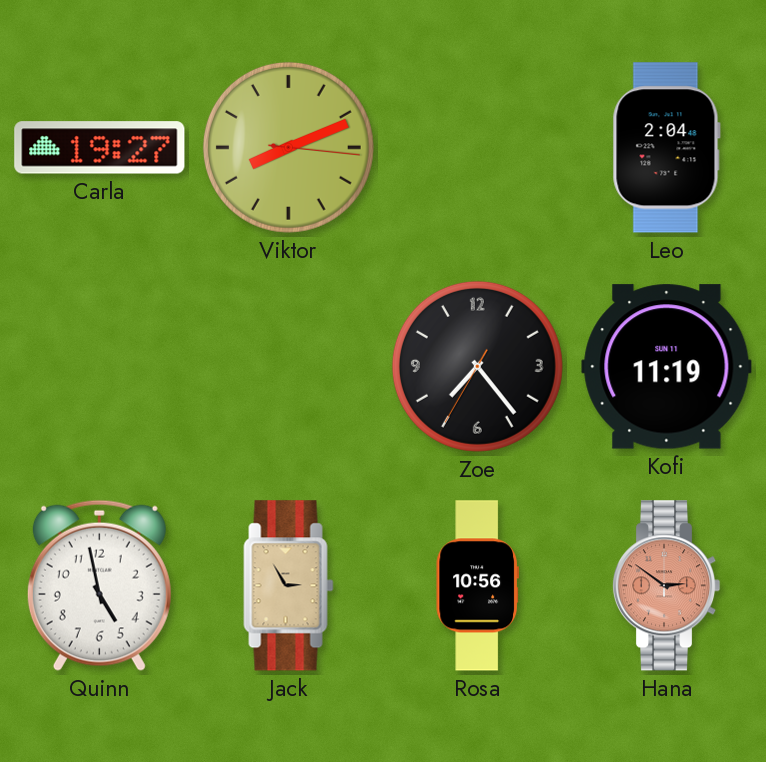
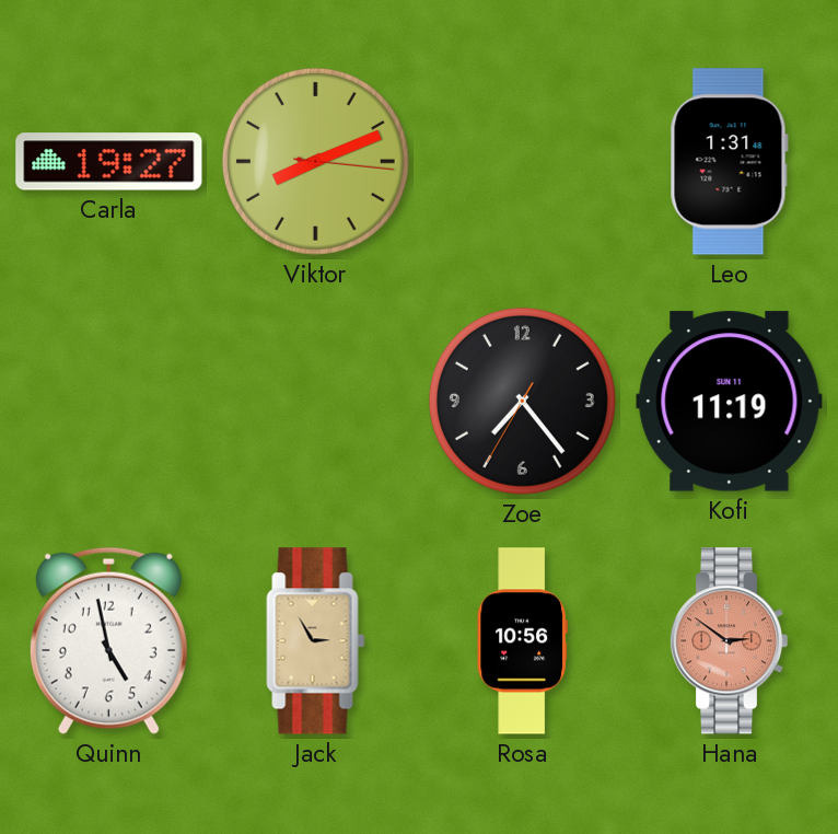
Leo: 2:04 -> 1:31
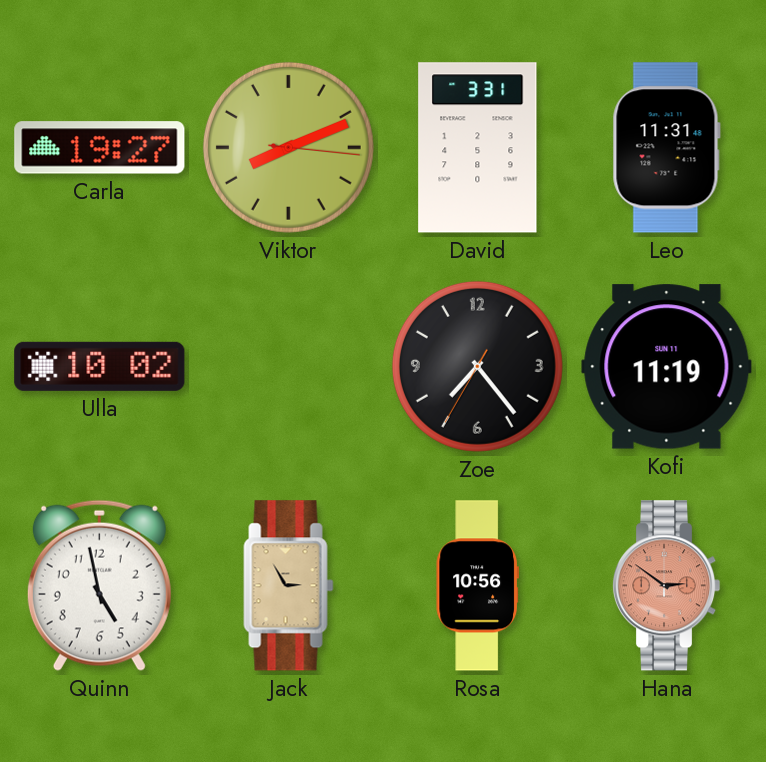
David: none -> 3:31
Leo: 1:31 -> 11:31
Ulla: none -> 10:02
